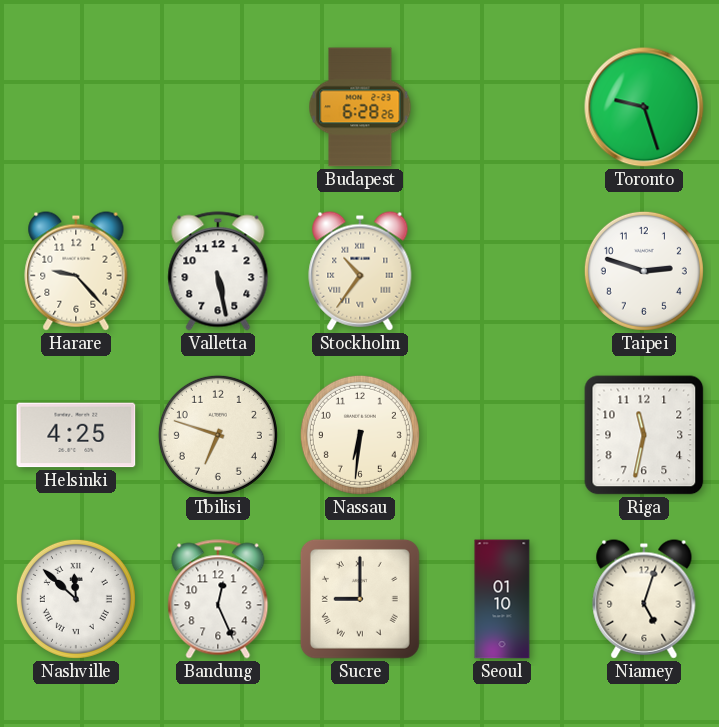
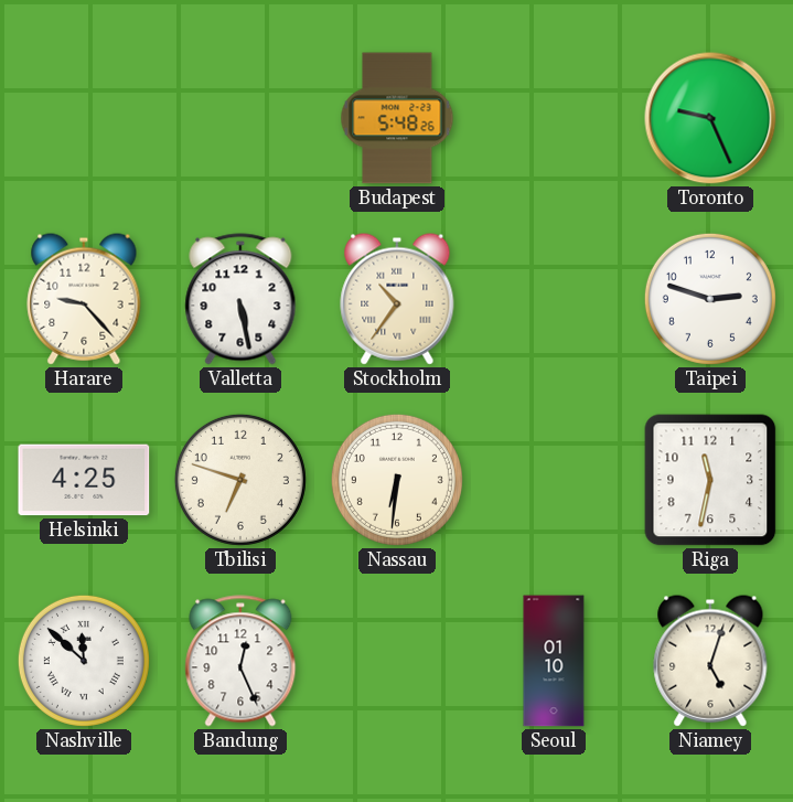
Budapest: 6:28 -> 5:48
Toronto: 9:27 -> 9:26
Sucre: 9:00 -> none
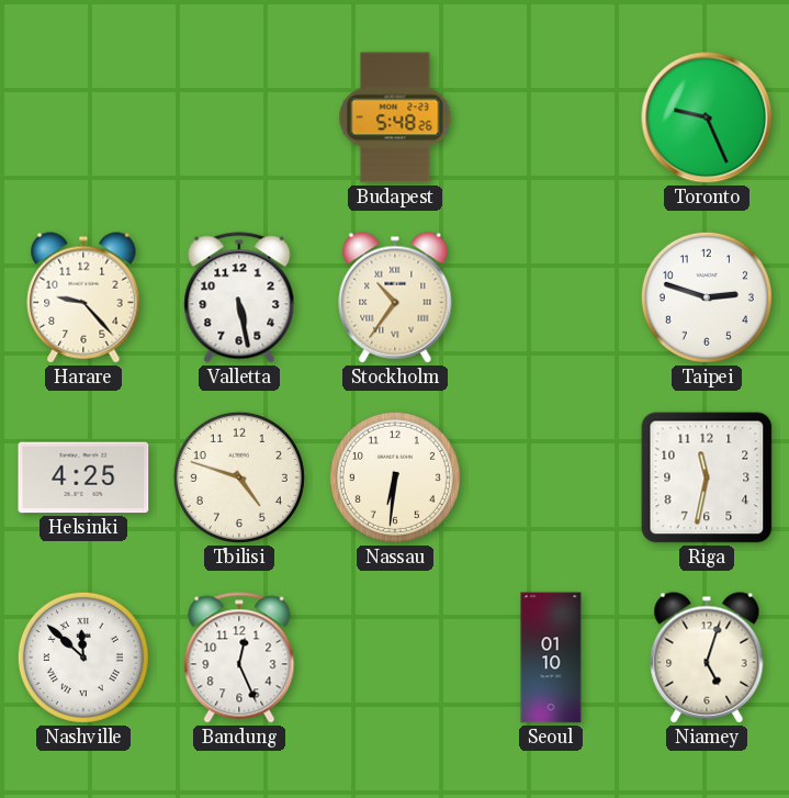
Tbilisi: 6:48 -> 4:48
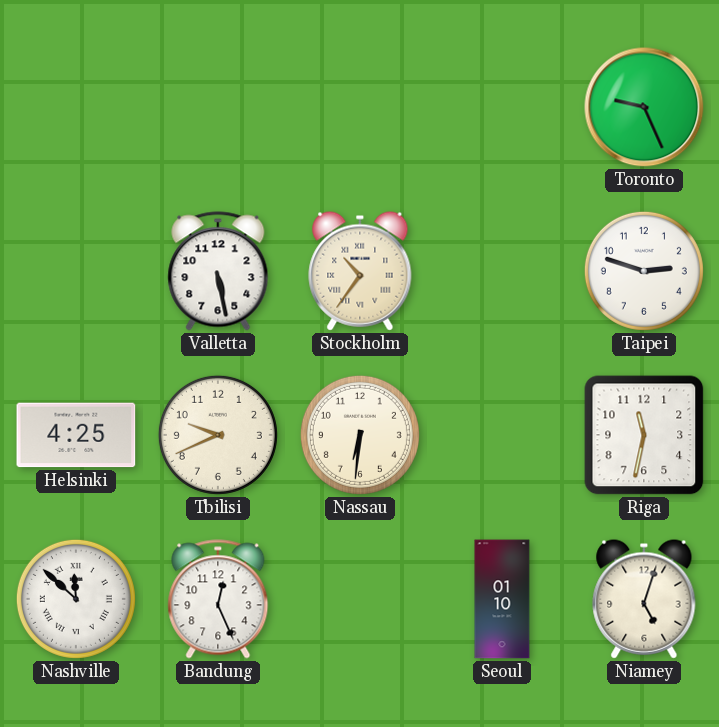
Budapest: 5:48 -> none
Harare: 9:23 -> none
Tbilisi: 4:48 -> 9:41
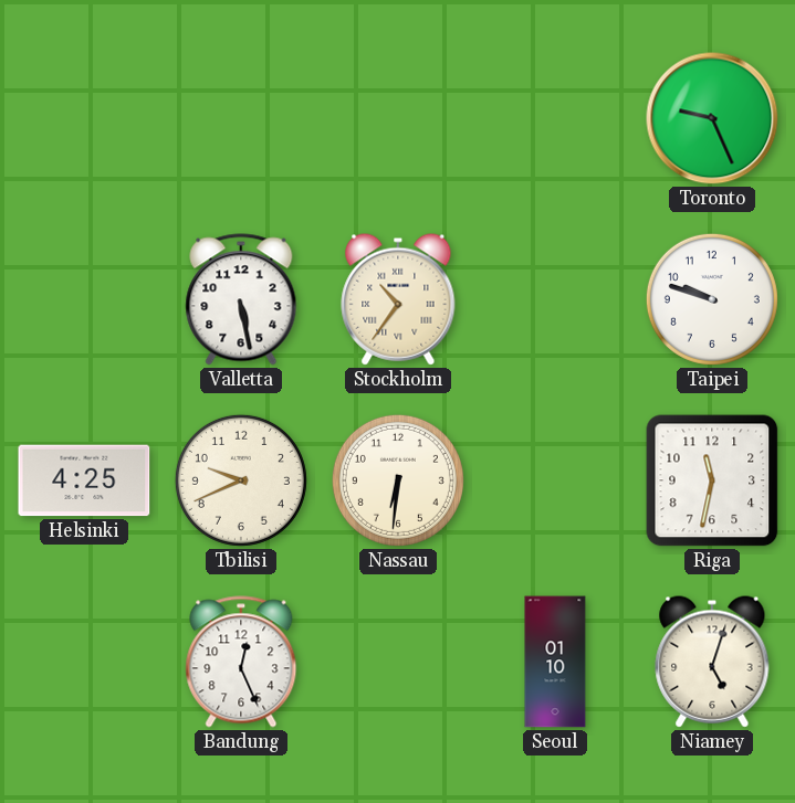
Taipei: 2:48 -> 9:48
Nashville: 11:52 -> none
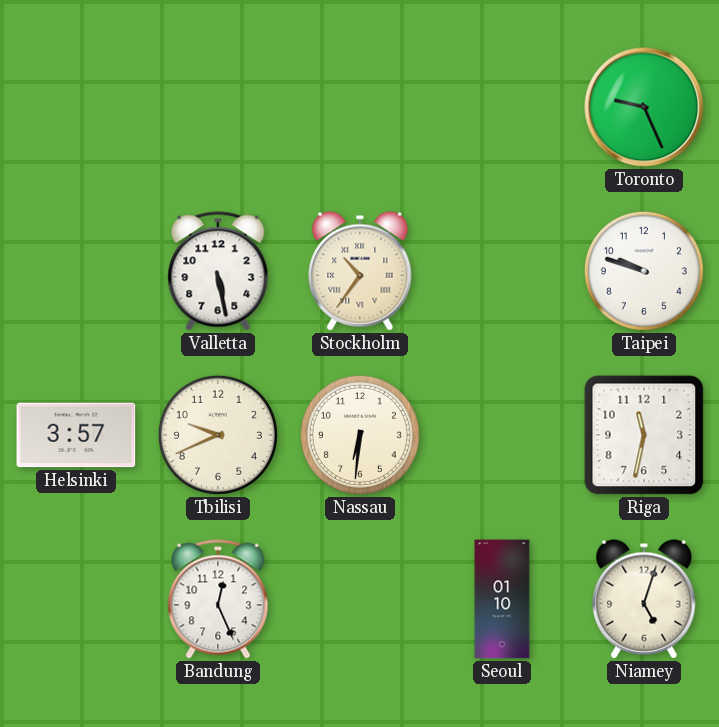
Helsinki: 4:25 -> 3:57
